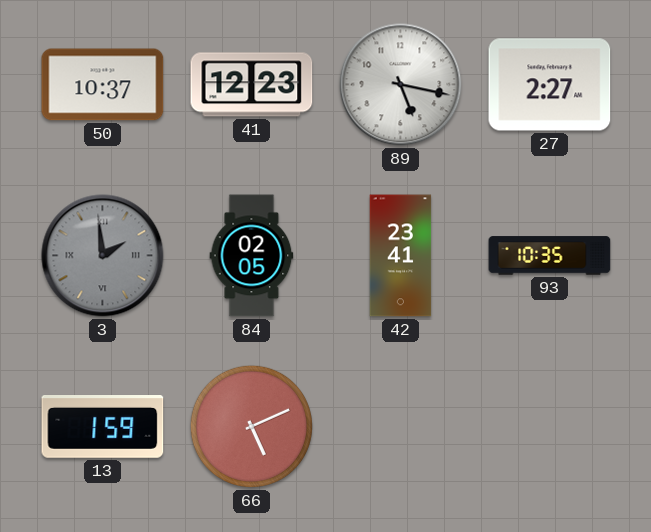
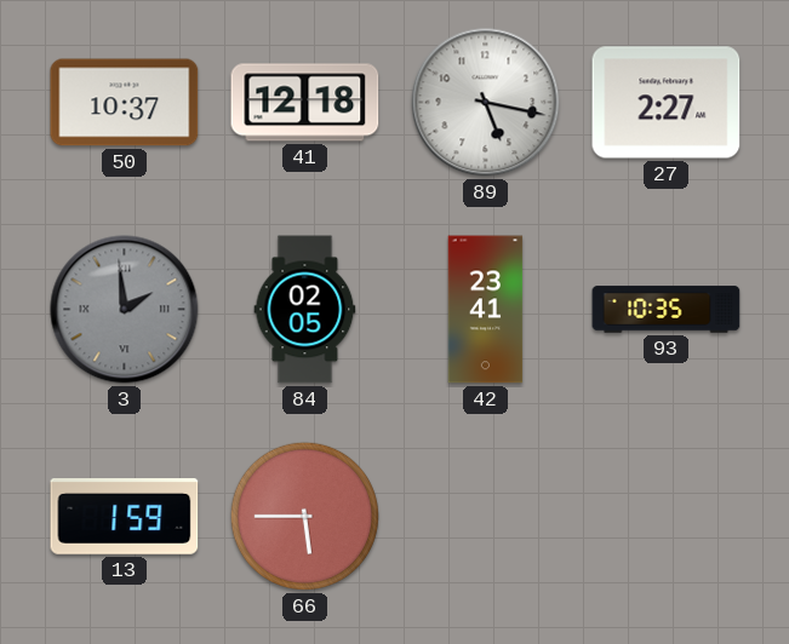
41: 12:23 -> 12:18
66: 5:11 -> 5:45
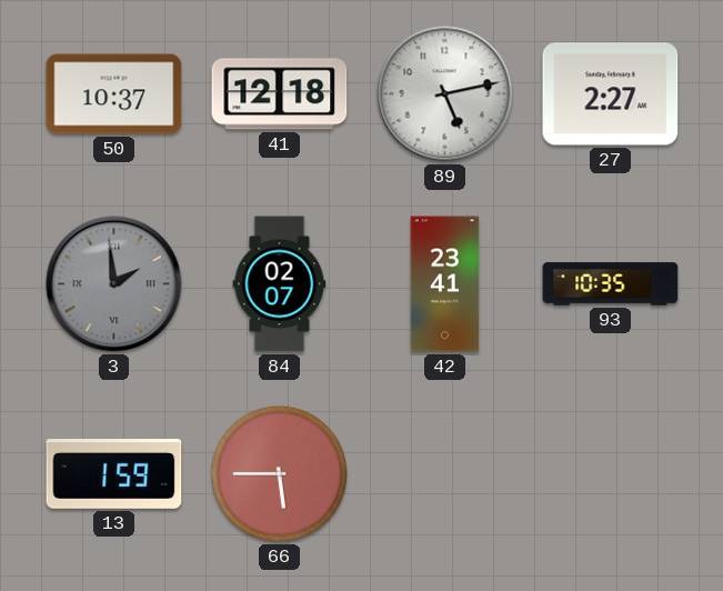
89: 5:17 -> 5:13
84: 02:05 -> 02:07
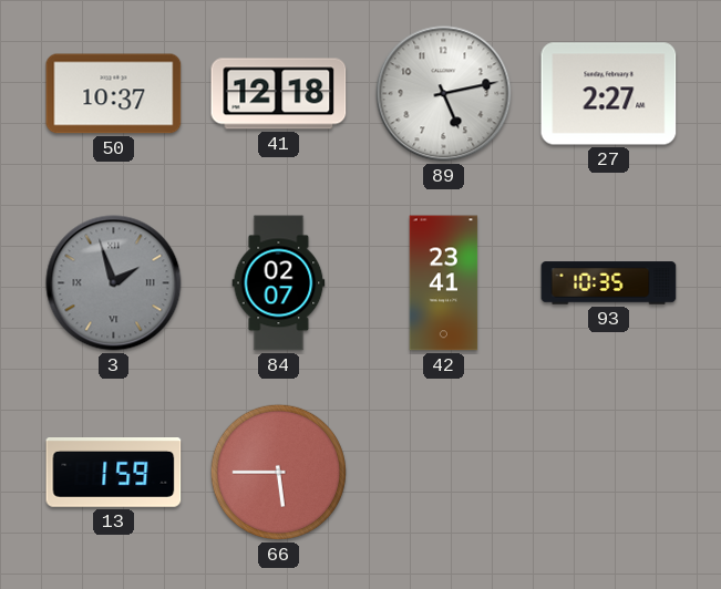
3: 1:59 -> 1:57
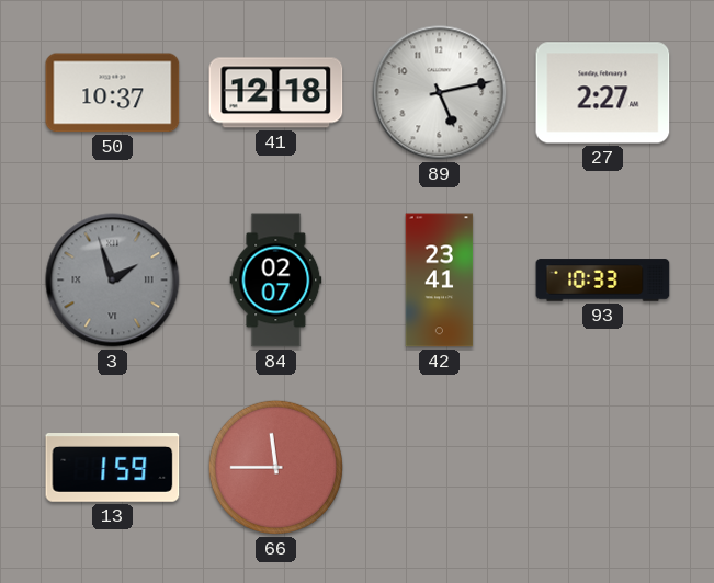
93: 10:35 -> 10:33
66: 5:45 -> 11:45
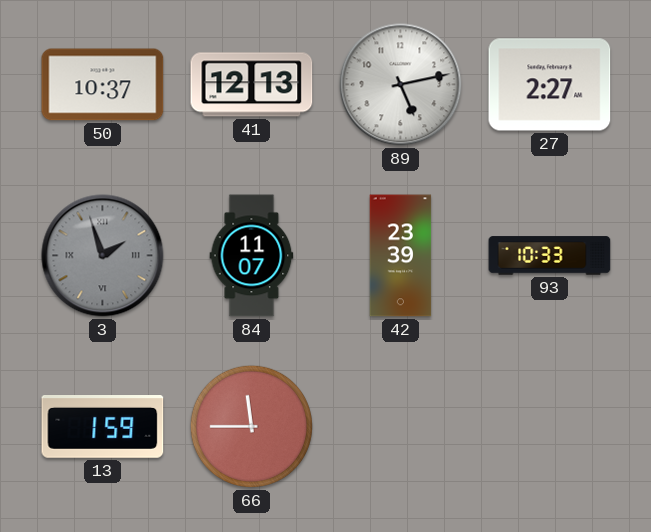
41: 12:18 -> 12:13
84: 02:07 -> 11:07
42: 23:41 -> 23:39
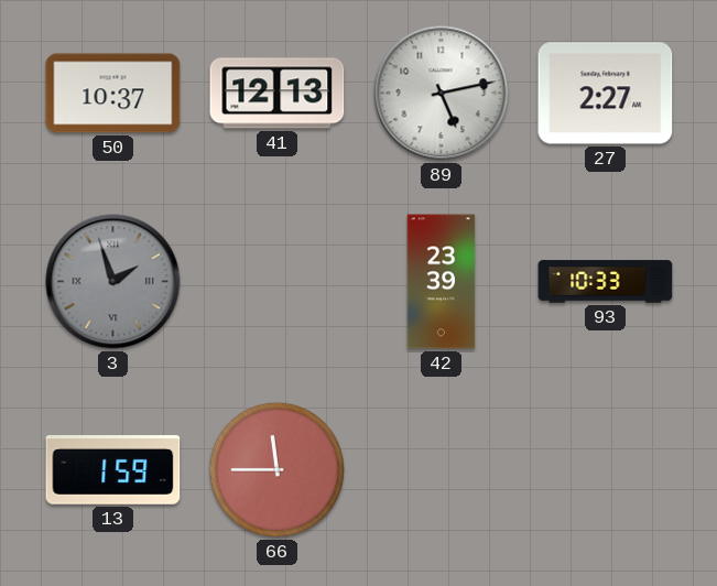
84: 11:07 -> none
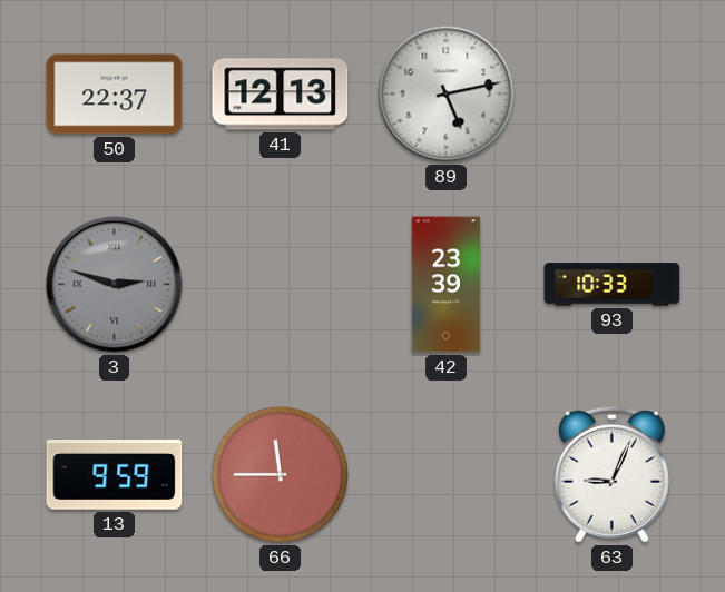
50: 10:37 -> 22:37
27: 2:27 -> none
3: 1:57 -> 2:48
13: 1:59 -> 9:59
63: none -> 9:04
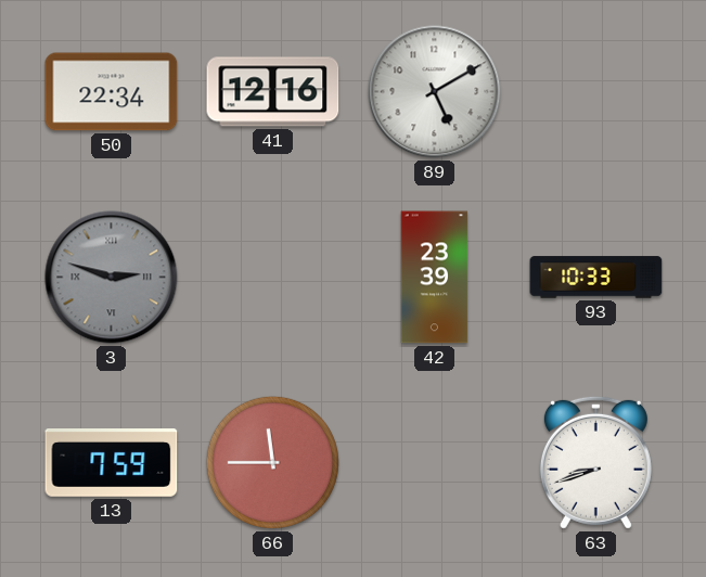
50: 22:37 -> 22:34
41: 12:13 -> 12:16
89: 5:13 -> 5:10
13: 9:59 -> 7:59
63: 9:04 -> 8:42
